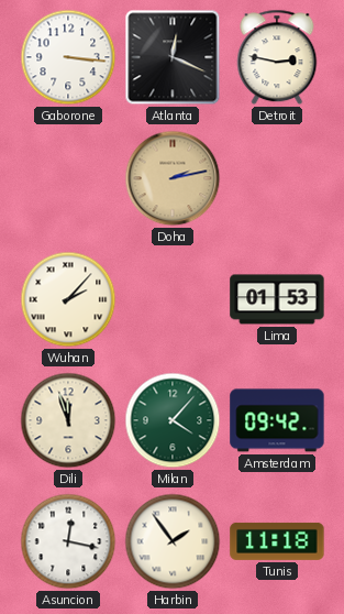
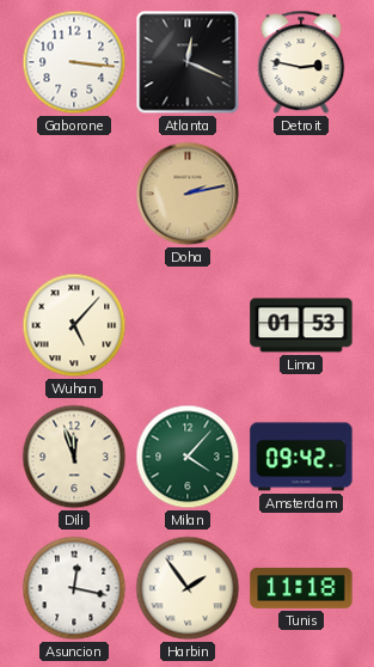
Wuhan: 2:07 -> 5:07
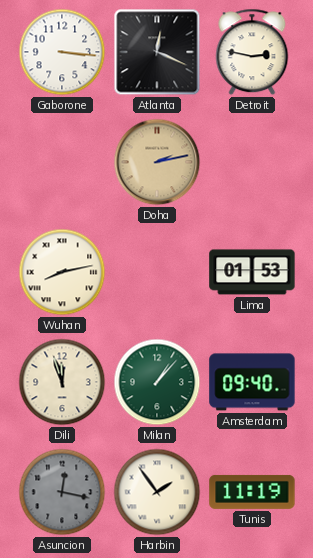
Wuhan: 5:07 -> 8:13
Milan: 4:07 -> 1:07
Amsterdam: 09:42 -> 09:40
Asuncion dial: white -> grey
Tunis: 11:18 -> 11:19
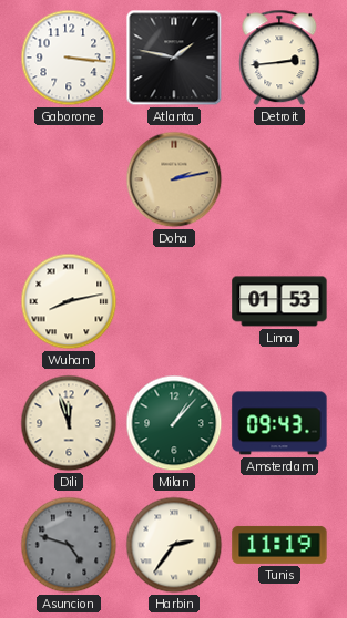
Atlanta: 12:19 -> 1:47
Detroit: 2:47 -> 2:44
Amsterdam: 09:40 -> 09:43
Asuncion: 12:17 -> 4:48
Harbin: 1:54 -> 2:36
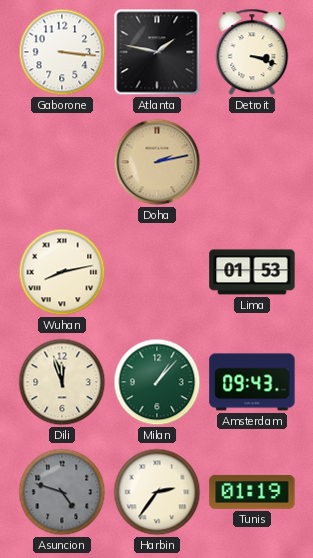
Detroit: 2:44 -> 3:18
Tunis: 11:19 -> 01:19
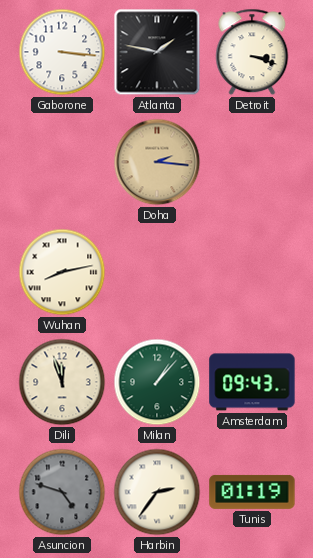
Doha: 2:13 -> 2:16
Lima: 01:53 -> none
